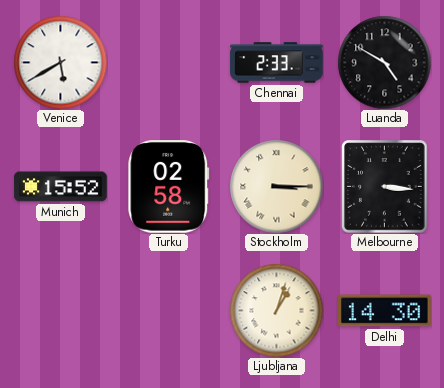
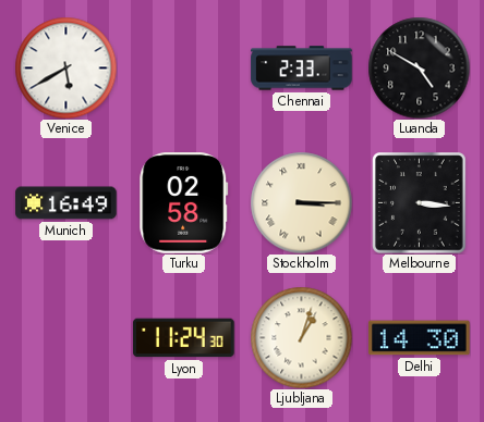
Munich: 15:52 -> 16:49
Lyon: none -> 11:24
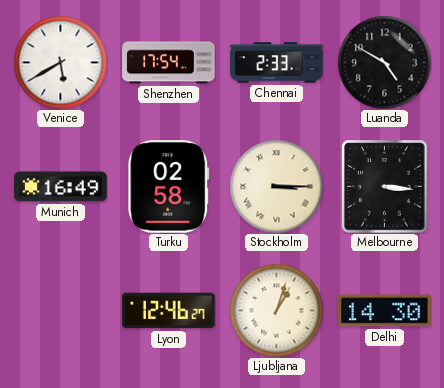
Shenzhen: none -> 17:54
Lyon: 11:24 -> 12:46
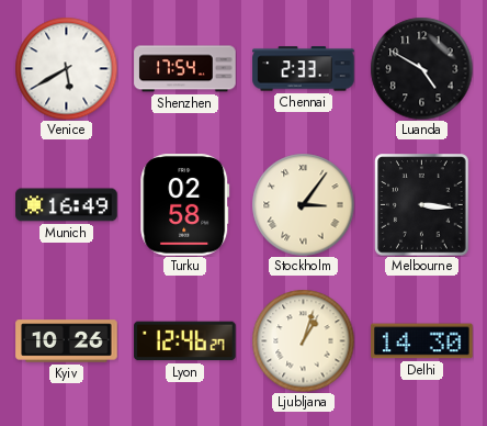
Stockholm: 3:15 -> 3:06
Kyiv: none -> 10:26
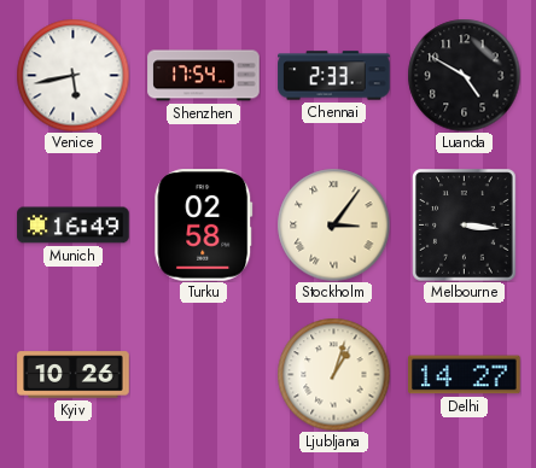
Venice: 5:40 -> 5:43
Lyon: 12:46 -> none
Delhi: 14:30 -> 14:27
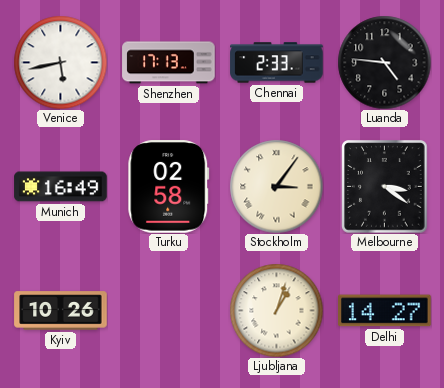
Shenzhen: 17:54 -> 17:13
Luanda: 4:50 -> 4:46
Melbourne: 3:16 -> 3:21
